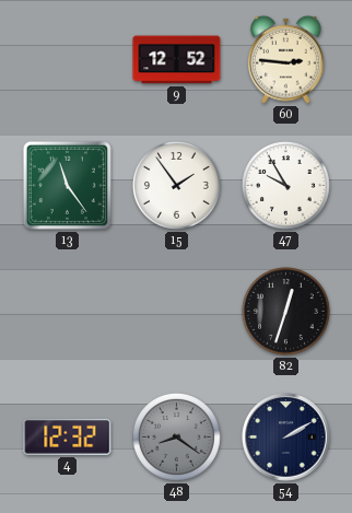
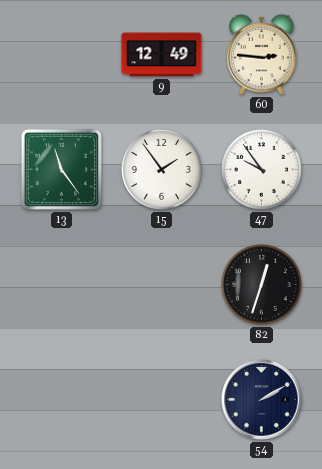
9: 12:52 -> 12:49
47: 9:55 -> 9:54
4: 12:32 -> none
48: 8:21 -> none
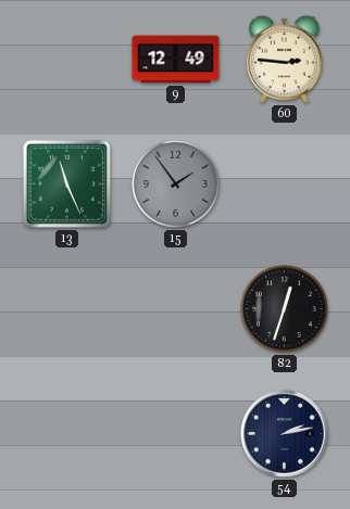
13: 11:24 -> 11:26
15 dial: white -> grey
47: 9:54 -> none
54: 2:10 -> 2:13
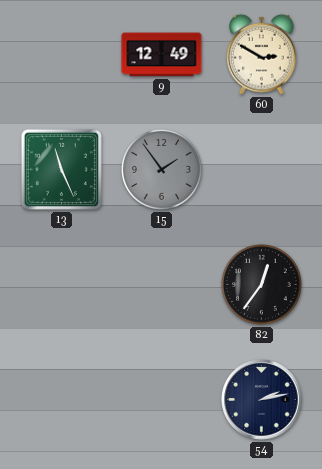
60: 2:46 -> 2:50
82: 12:33 -> 12:36
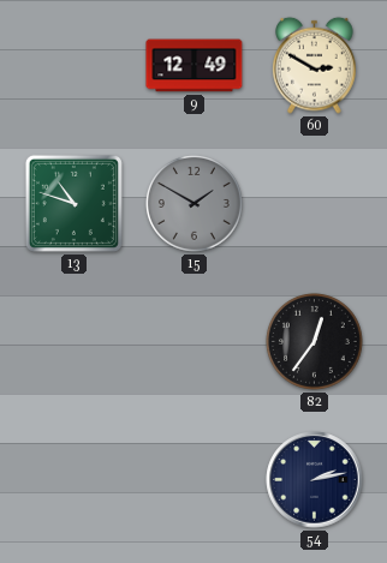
13: 11:26 -> 10:48
15: 1:54 -> 1:50
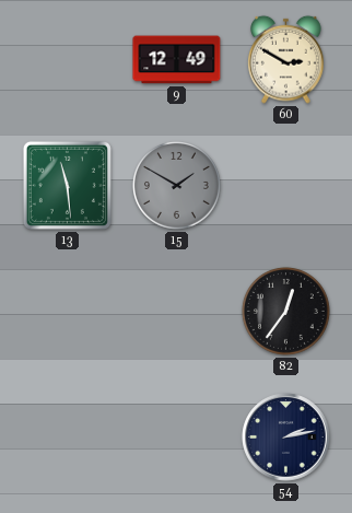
13: 10:48 -> 11:29
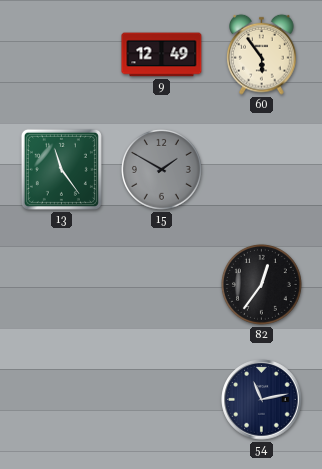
60: 2:50 -> 5:54
13: 11:29 -> 11:24
54: 2:13 -> 11:13
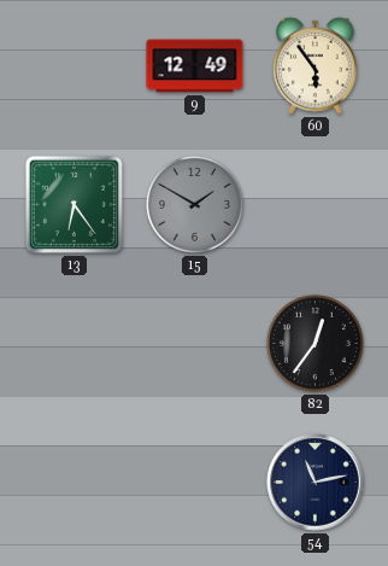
13: 11:24 -> 6:24
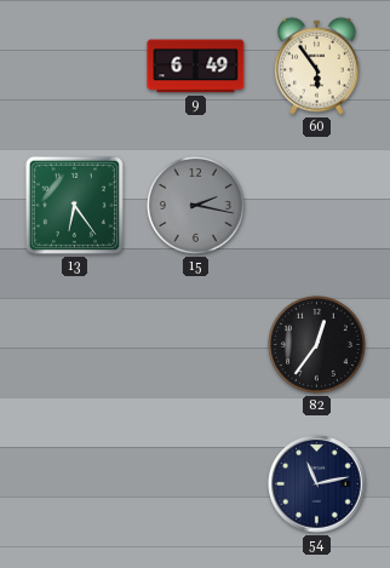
9: 12:49 -> 6:49
15: 1:50 -> 2:17
